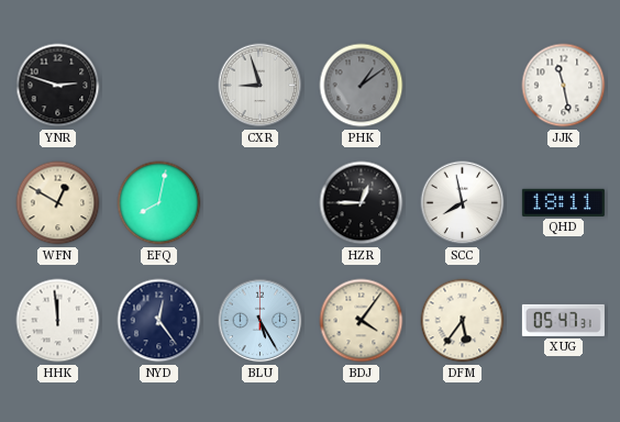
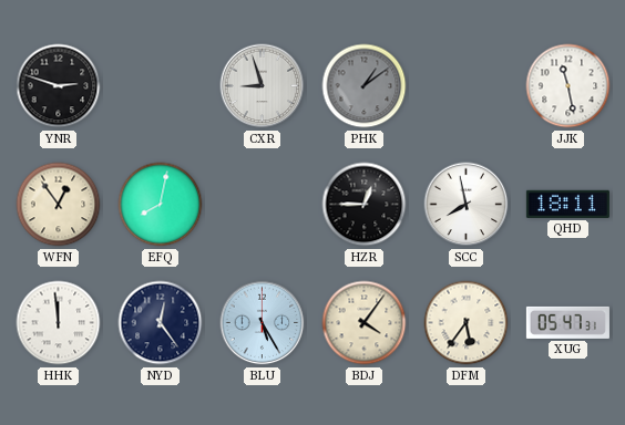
WFN: 12:50 -> 12:54
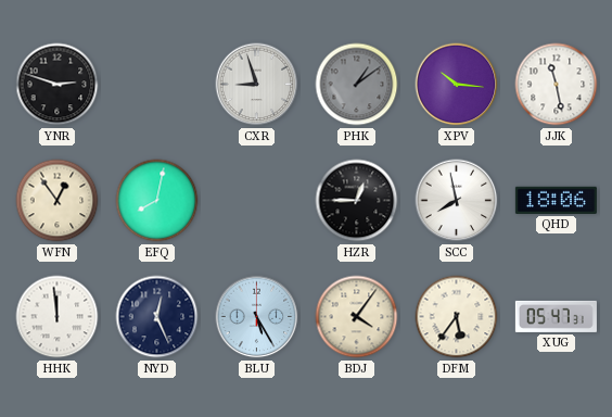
XPV: none -> 10:16
QHD: 18:11 -> 18:06
NYD: 12:24 -> 12:26
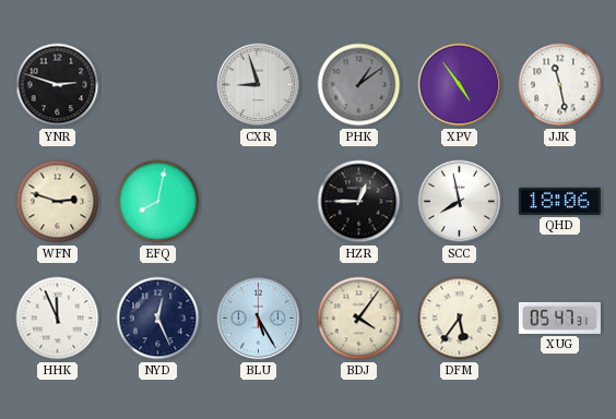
XPV: 10:16 -> 4:54
WFN: 12:54 -> 2:48
HHK: 11:59 -> 11:56
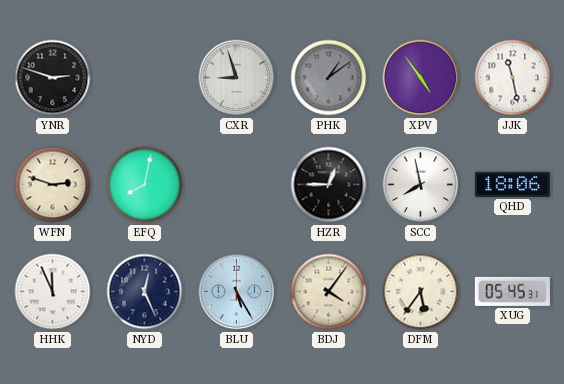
XUG: 05:47 -> 05:45
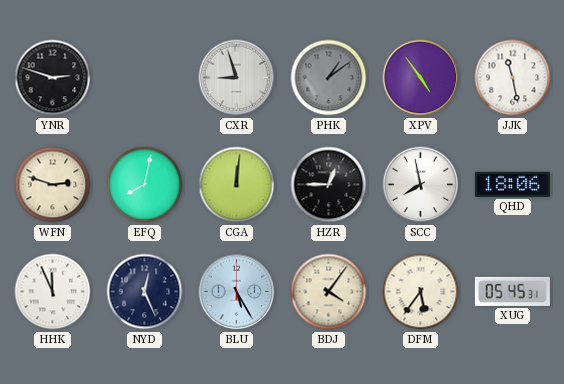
CGA: none -> 12:01
